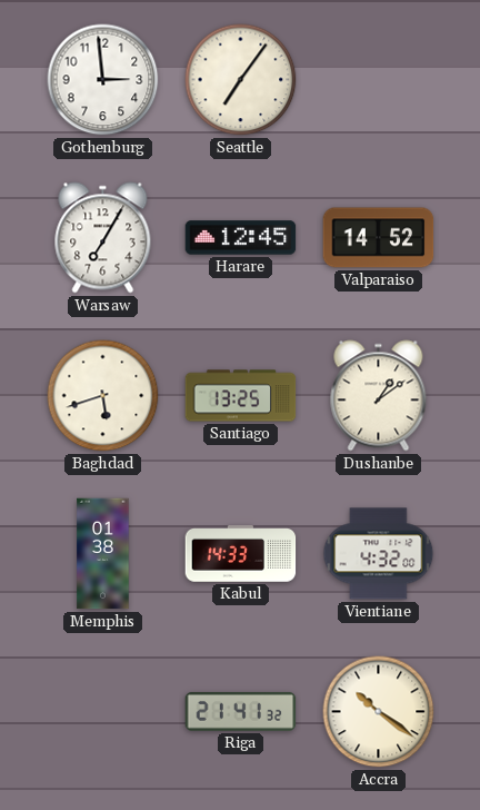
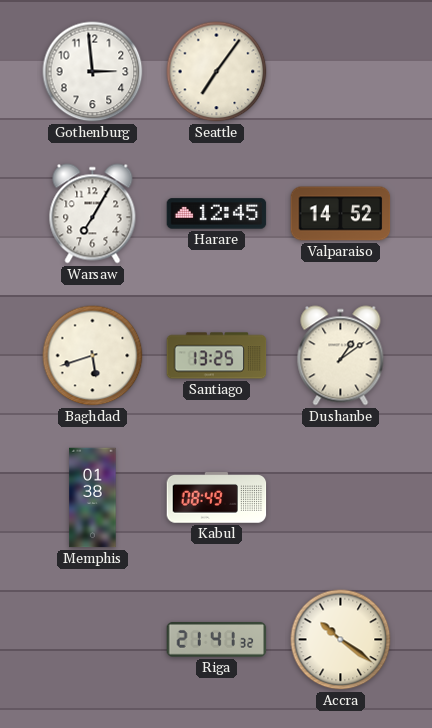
Kabul: 14:33 -> 08:49
Vientiane: 4:32 -> none
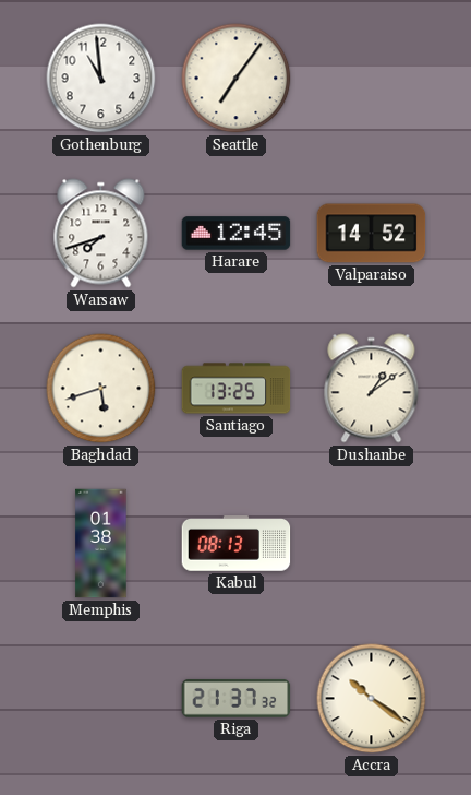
Gothenburg: 2:59 -> 10:59
Warsaw: 7:05 -> 7:42
Kabul: 08:49 -> 08:13
Riga: 21:41 -> 21:37
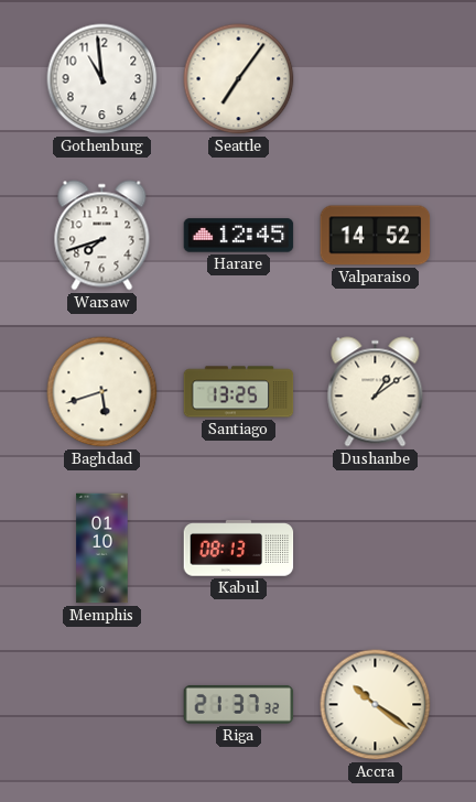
Memphis: 01:38 -> 01:10
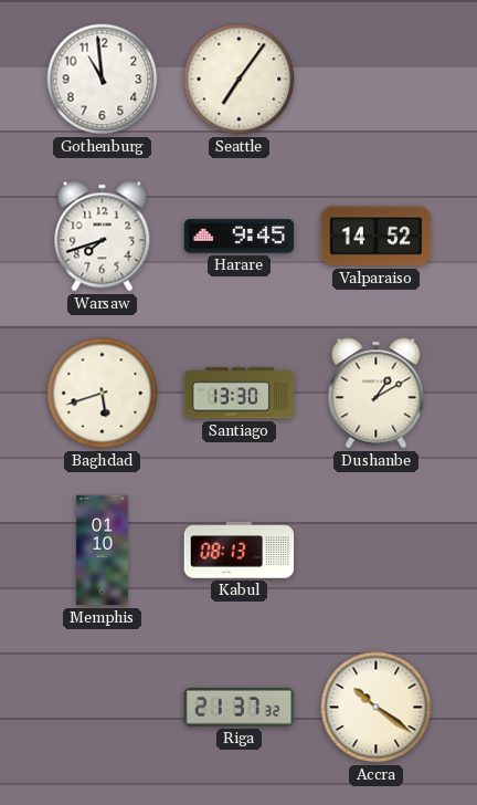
Harare: 12:45 -> 9:45
Santiago: 13:25 -> 13:30
Dushanbe: 1:09 -> 1:10
